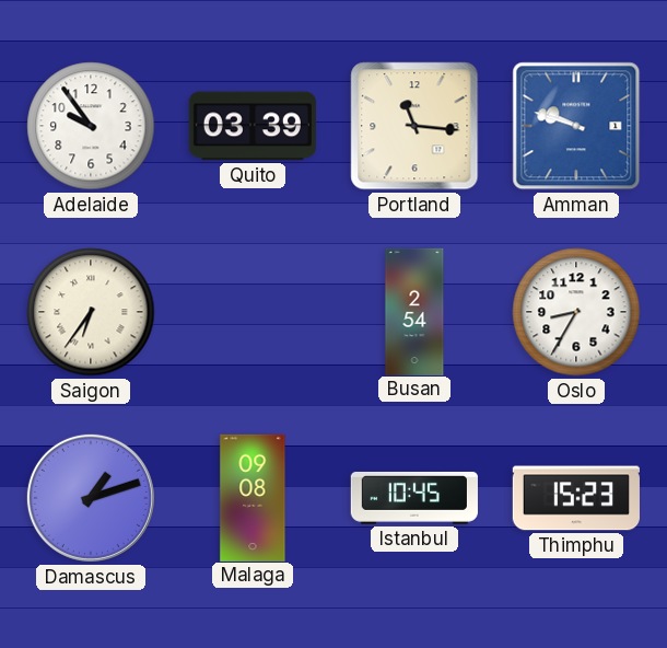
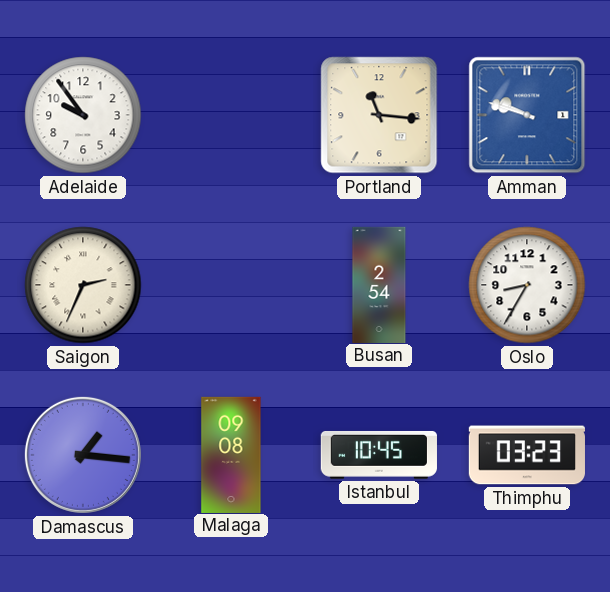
Quito: 03:39 -> none
Saigon: 6:36 -> 2:34
Damascus: 1:12 -> 1:16
Thimphu: 15:23 -> 03:23
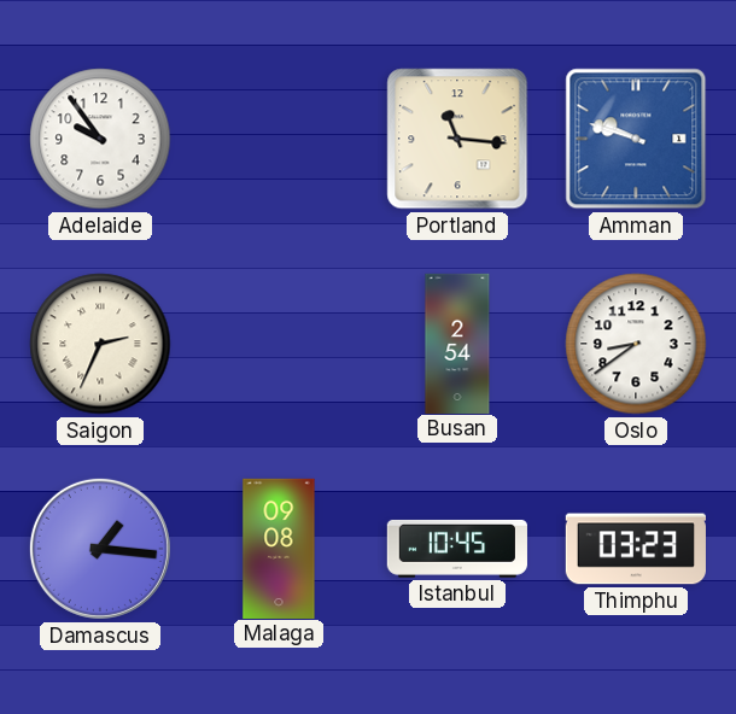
Oslo: 8:35 -> 8:39
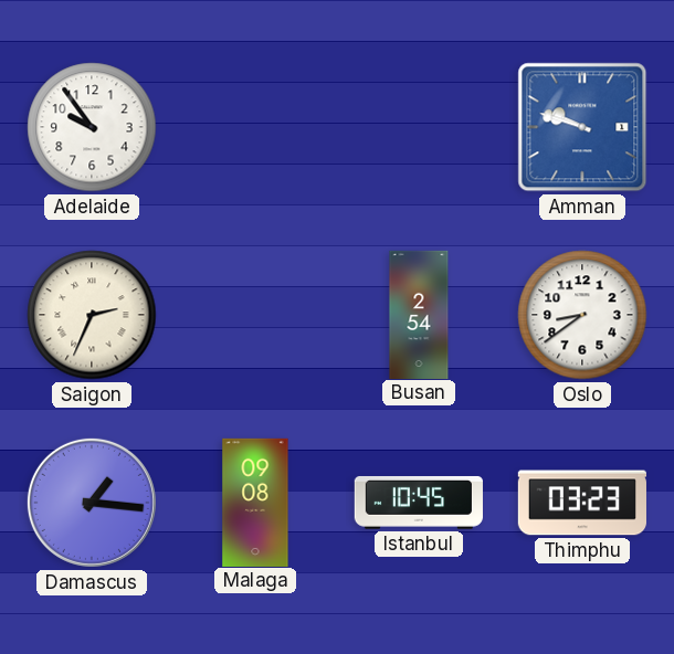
Portland: 11:16 -> none
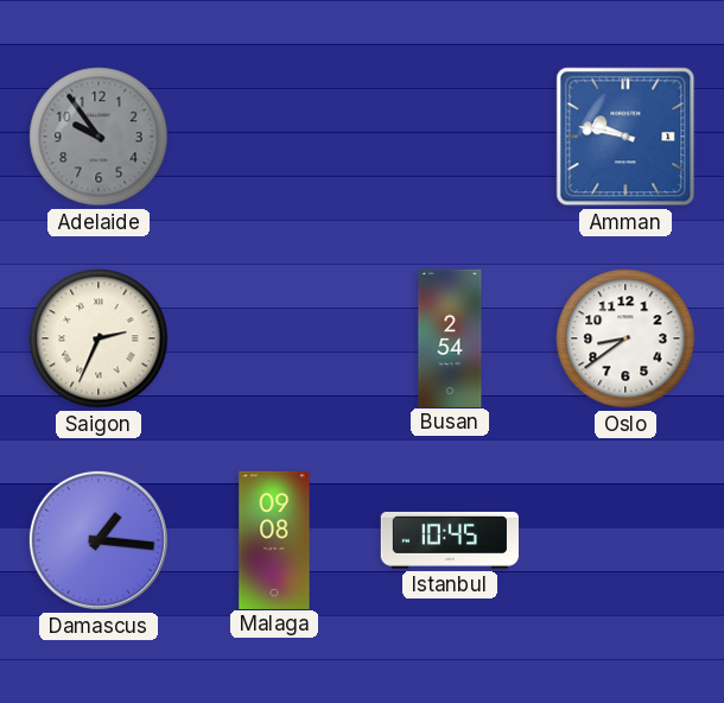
Adelaide dial: white -> grey
Amman: 9:48 -> 9:47
Thimphu: 03:23 -> none
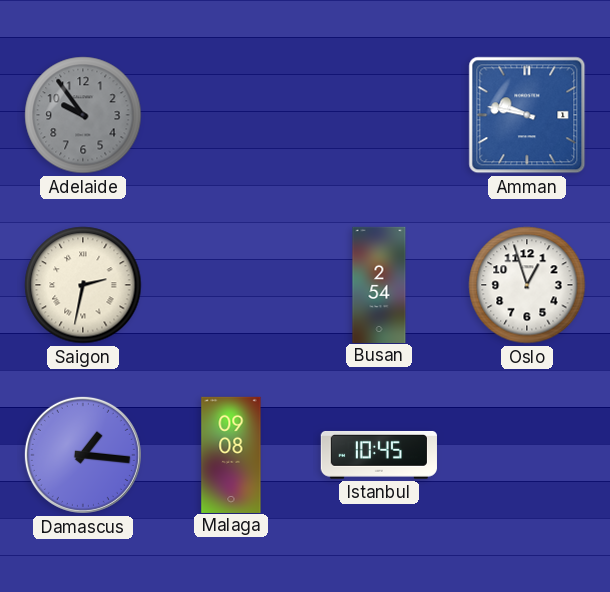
Saigon: 2:34 -> 2:32
Oslo: 8:39 -> 12:57
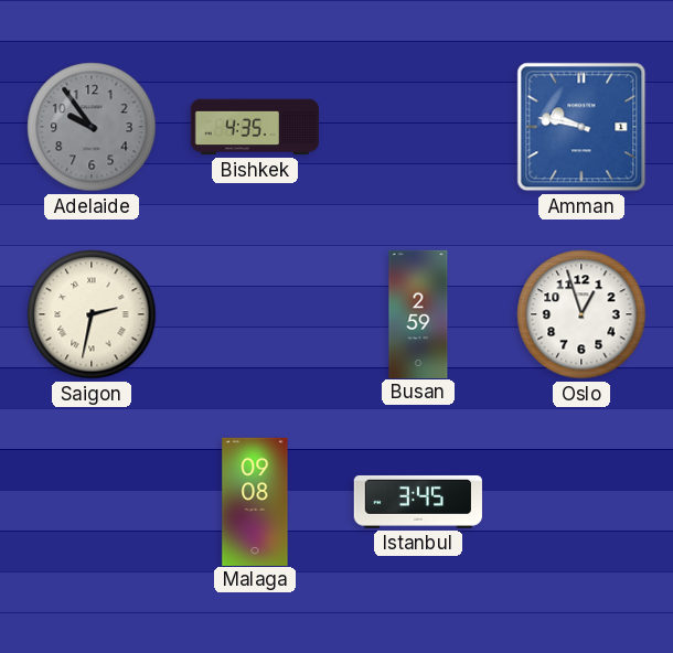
Bishkek: none -> 4:35
Busan: 2:54 -> 2:59
Damascus: 1:16 -> none
Istanbul: 10:45 -> 3:45
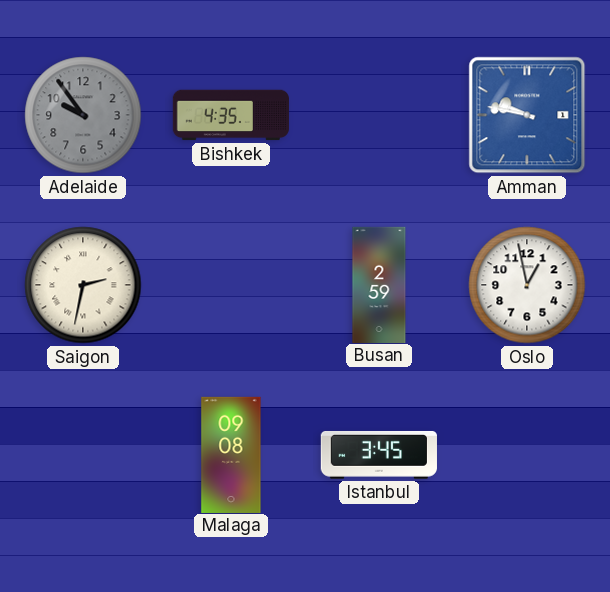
Oslo: 12:57 -> 12:58
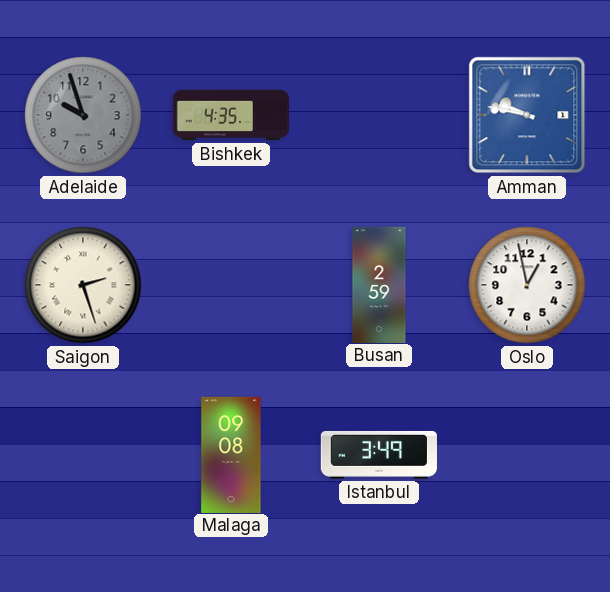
Adelaide: 9:54 -> 9:57
Saigon: 2:32 -> 2:27
Istanbul: 3:45 -> 3:49
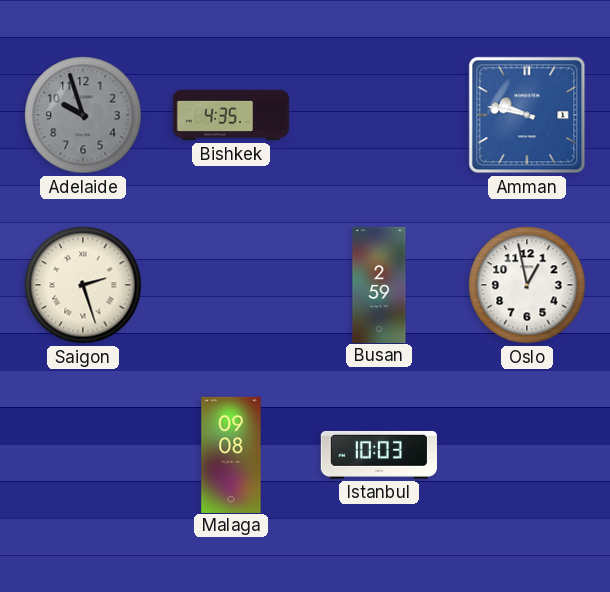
Istanbul: 3:49 -> 10:03
